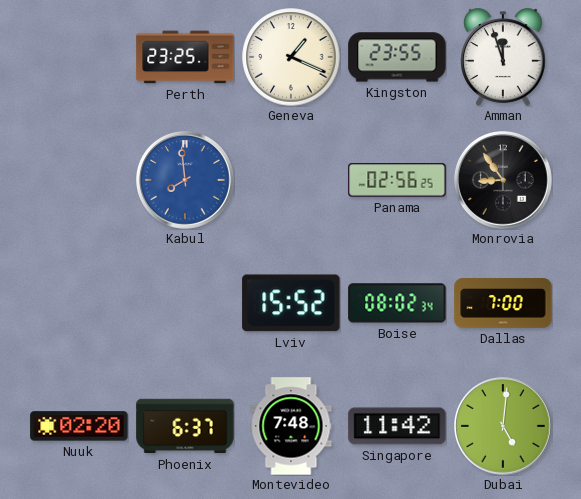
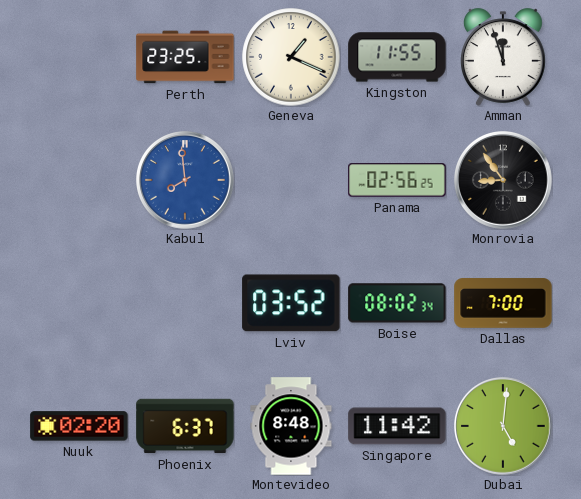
Kingston: 23:55 -> 11:55
Lviv: 15:52 -> 03:52
Montevideo: 7:48 -> 8:48
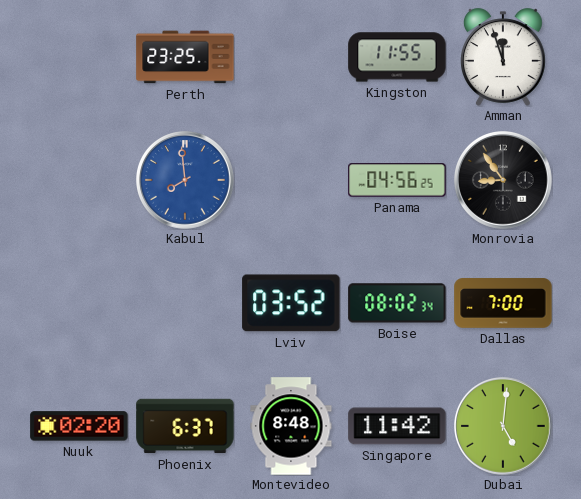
Geneva: 1:19 -> none
Panama: 02:56 -> 04:56
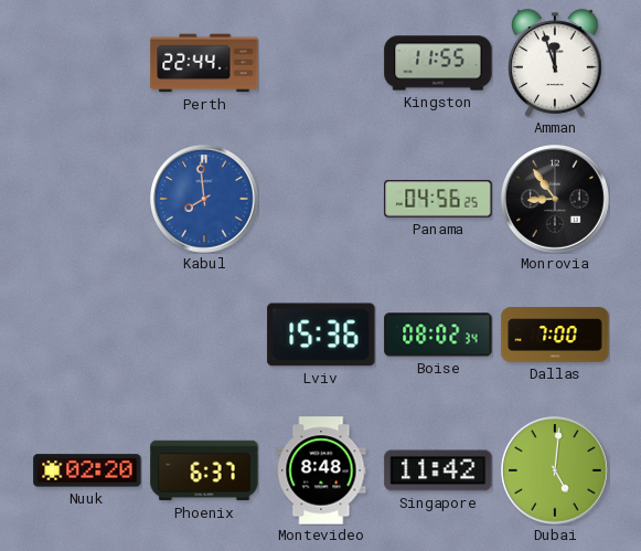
Perth: 23:25 -> 22:44
Lviv: 03:52 -> 15:36
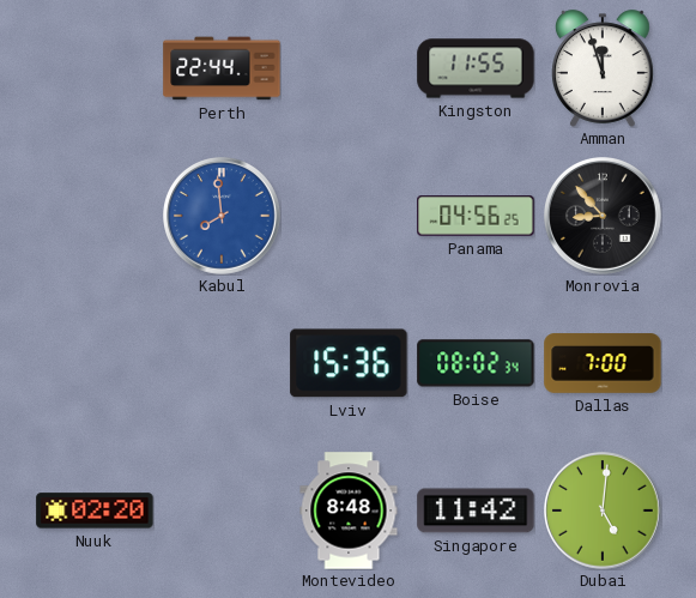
Monrovia: 8:54 -> 8:53
Phoenix: 6:37 -> none
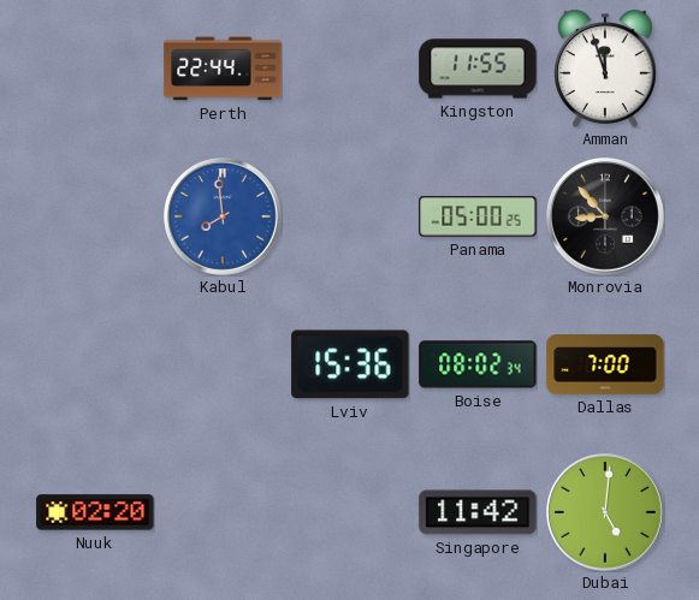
Panama: 04:56 -> 05:00
Montevideo: 8:48 -> none
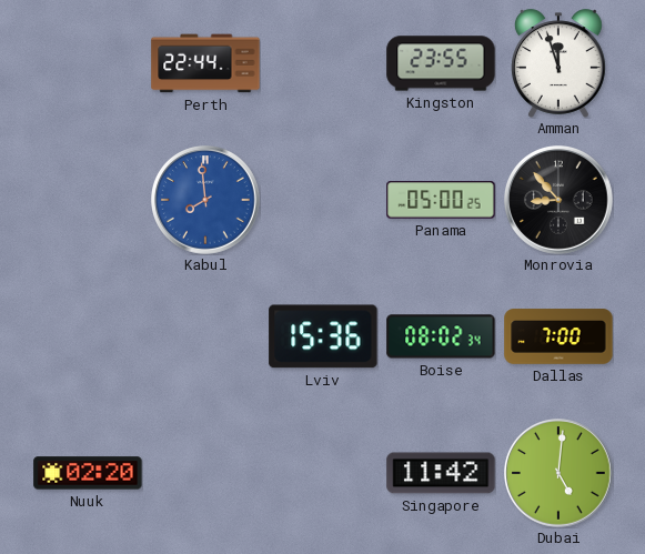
Kingston: 11:55 -> 23:55
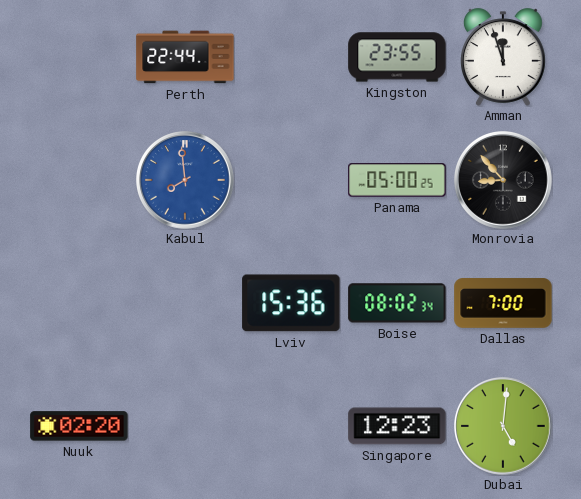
Singapore: 11:42 -> 12:23
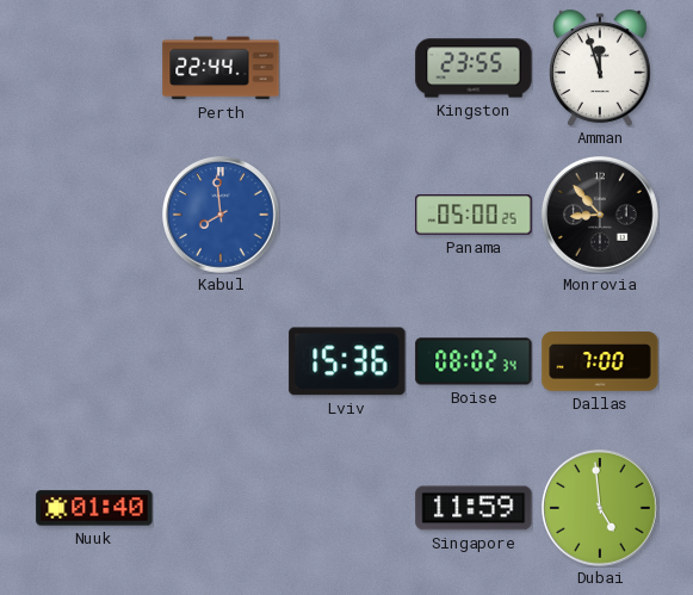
Nuuk: 02:20 -> 01:40
Singapore: 12:23 -> 11:59
Dubai: 5:01 -> 4:59
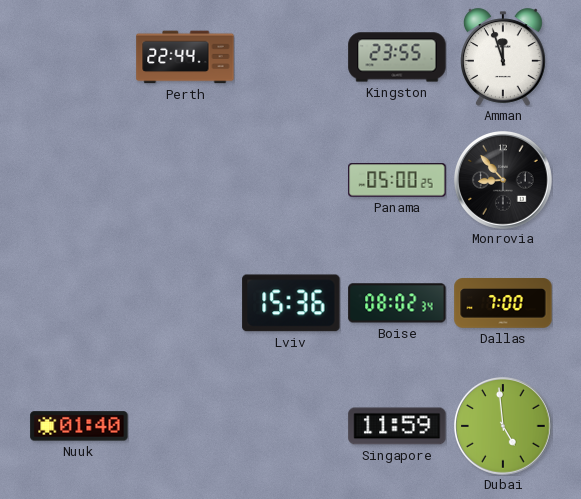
Kabul: 7:59 -> none
